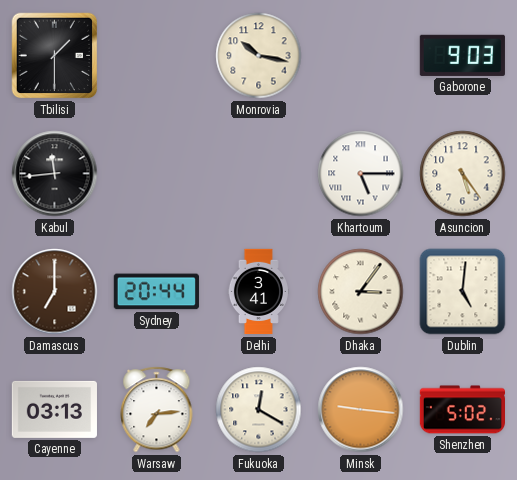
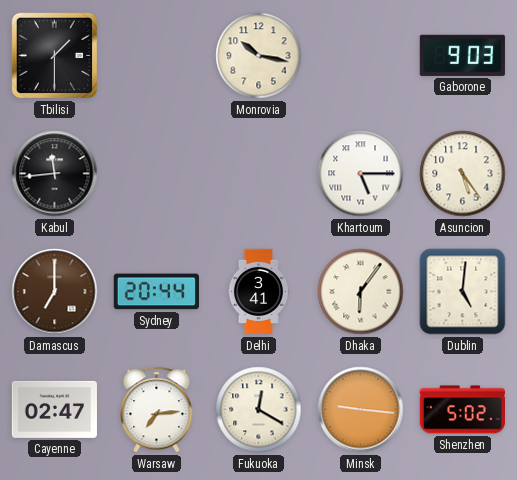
Dhaka: 3:06 -> 6:06
Cayenne: 03:13 -> 02:47
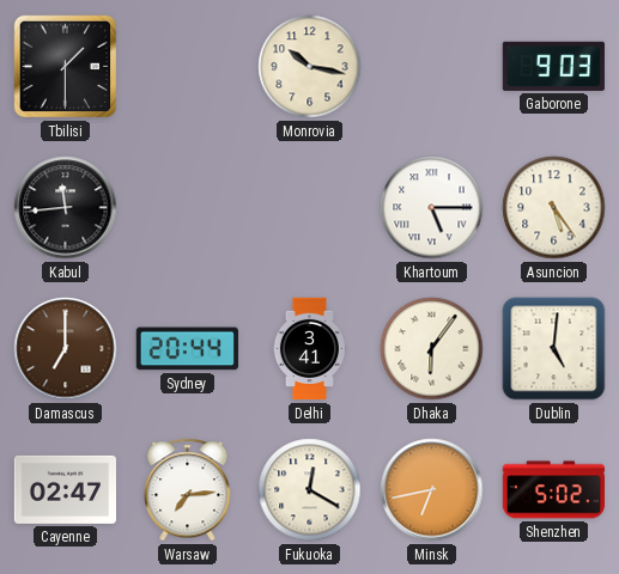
Minsk: 9:16 -> 6:43
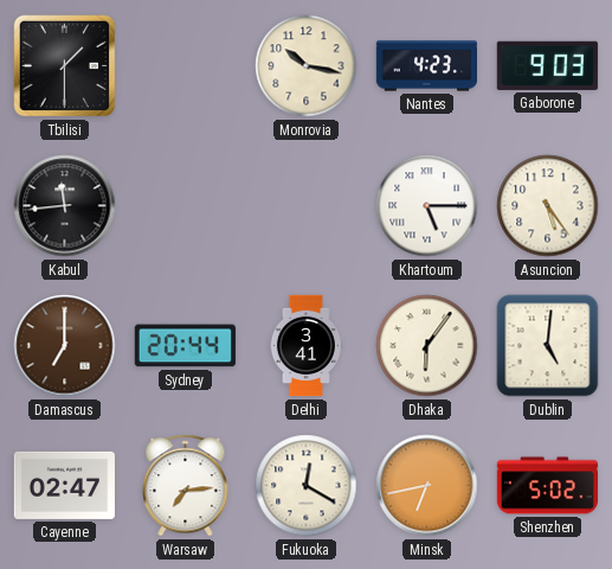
Nantes: none -> 4:23
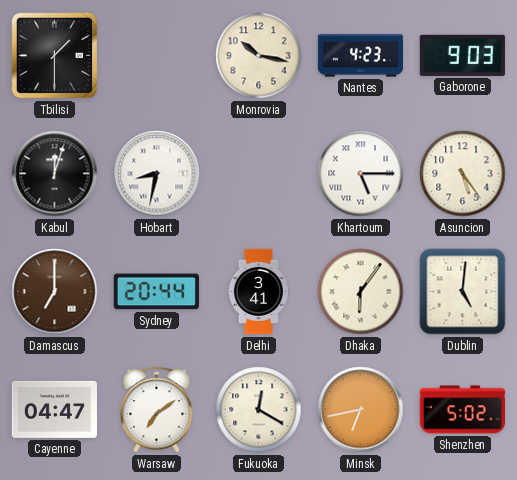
Kabul: 11:44 -> 12:03
Hobart: none -> 8:32
Cayenne: 02:47 -> 04:47
Warsaw: 7:14 -> 7:09
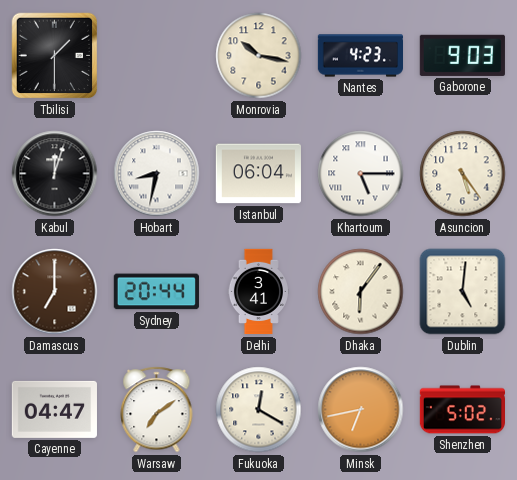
Istanbul: none -> 06:04
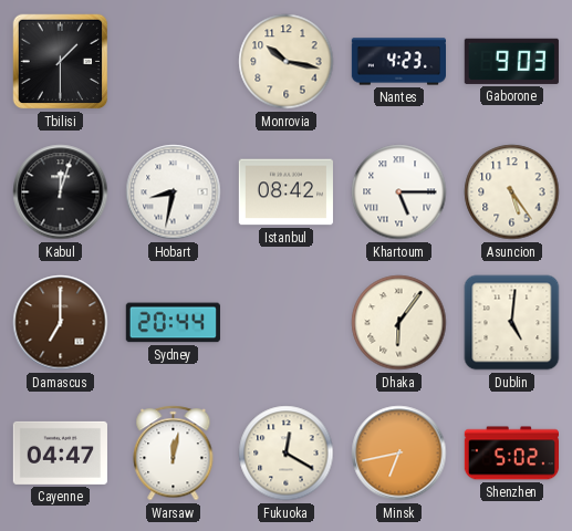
Istanbul: 06:04 -> 08:42
Delhi: 3:41 -> none
Warsaw: 7:09 -> 12:02
